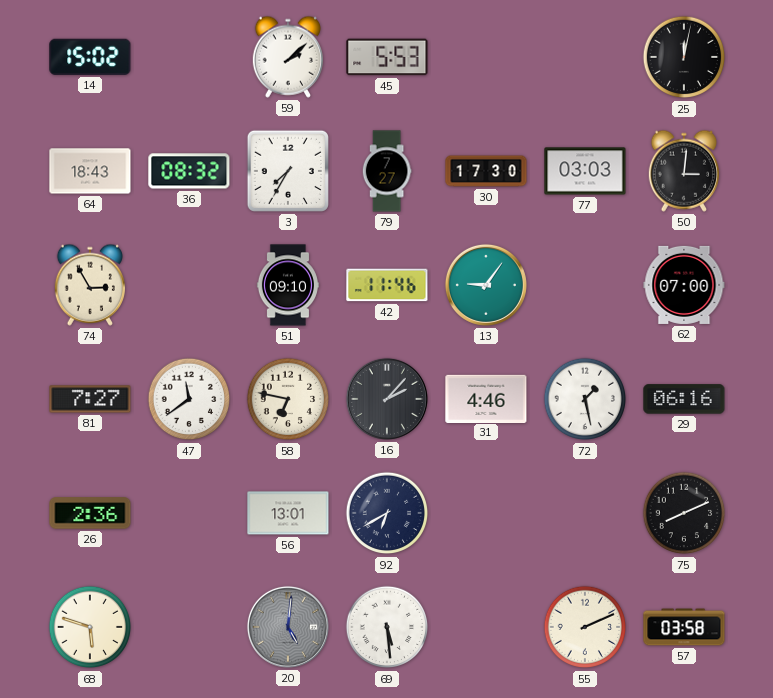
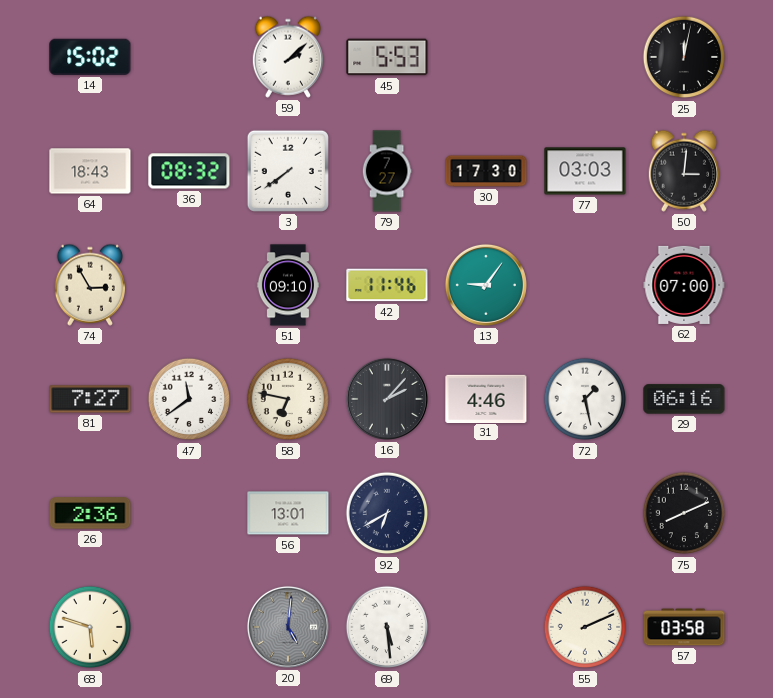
3: 7:35 -> 7:39
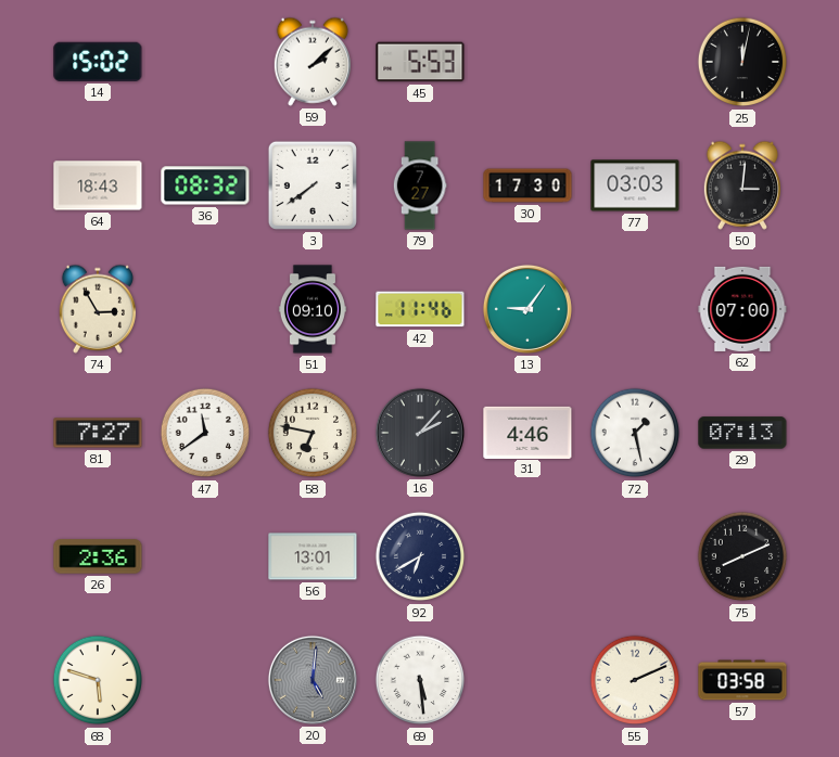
29: 06:16 -> 07:13
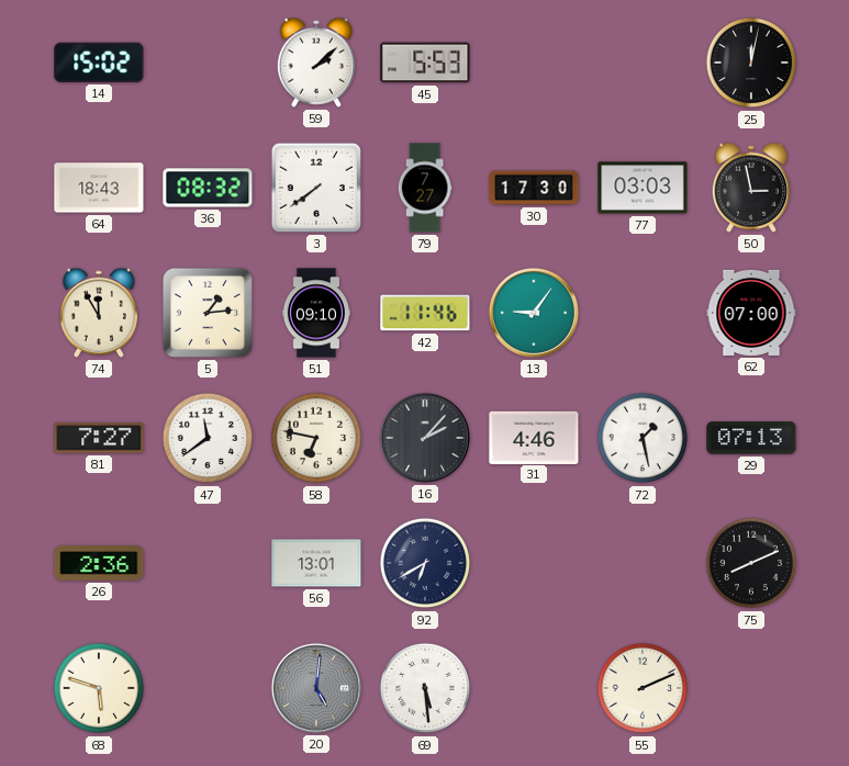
50: 3:01 -> 2:58
74: 2:55 -> 11:55
5: none -> 1:14
57: 03:58 -> none
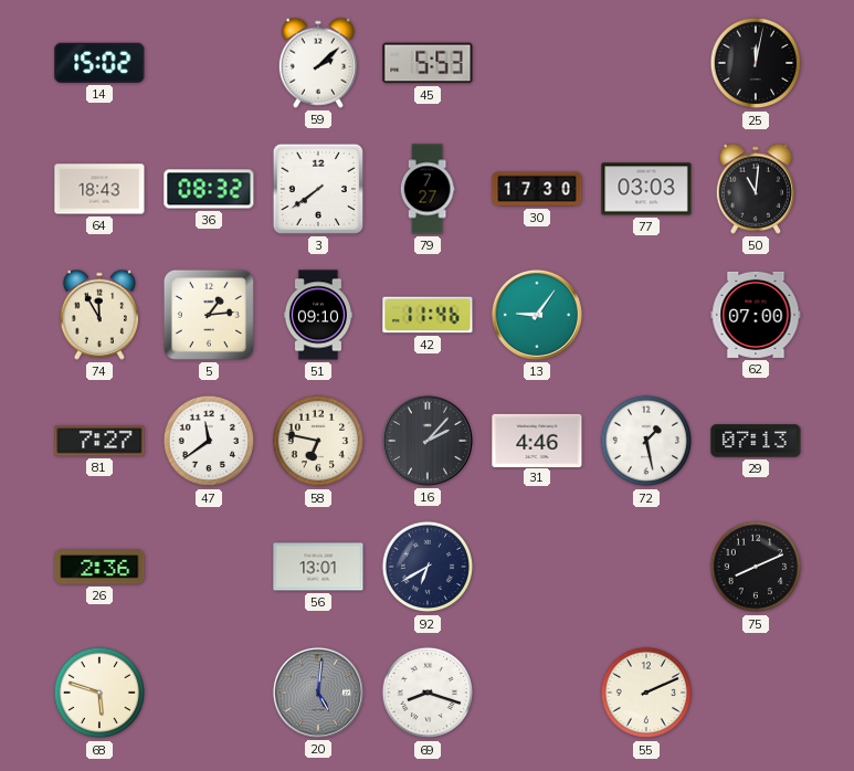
50: 2:58 -> 11:01
69: 5:29 -> 8:18
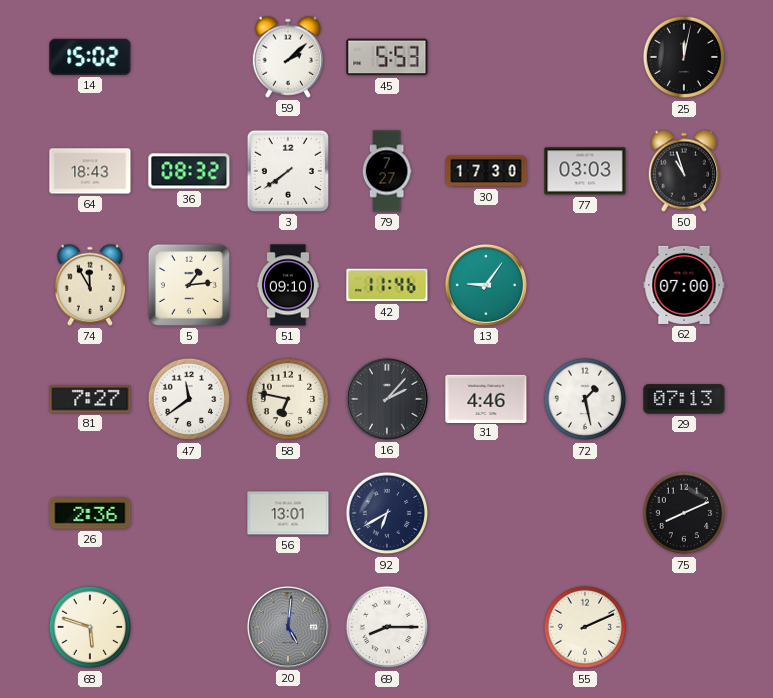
50: 11:01 -> 10:57
69: 8:18 -> 8:15
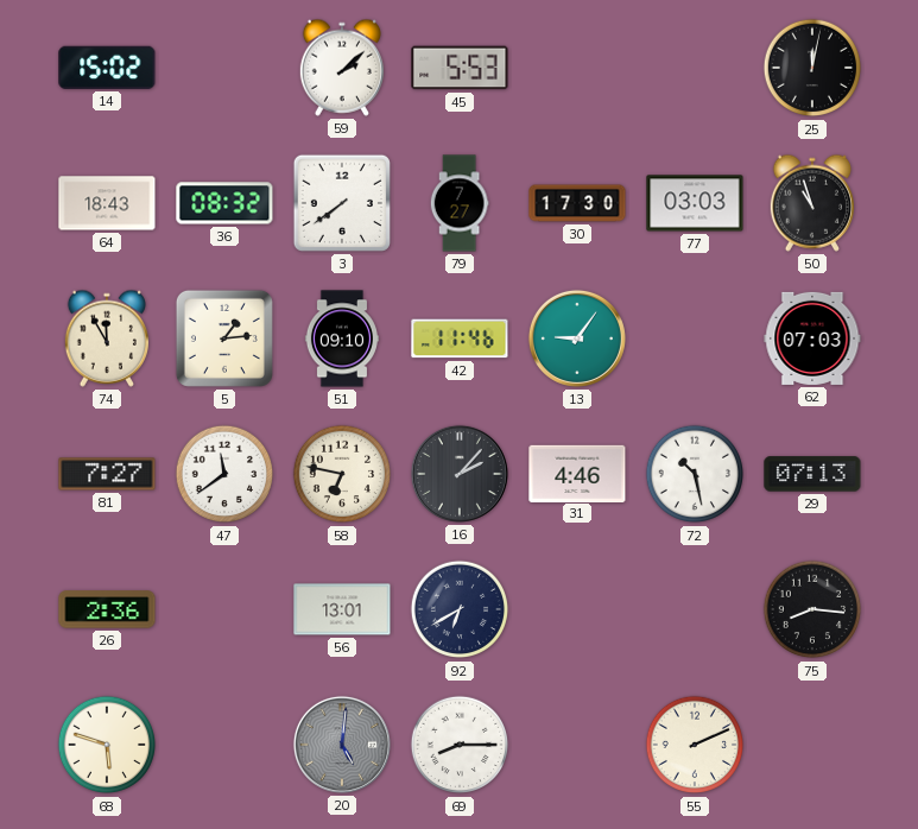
62: 07:00 -> 07:03
72: 1:28 -> 10:28
75: 8:11 -> 8:16
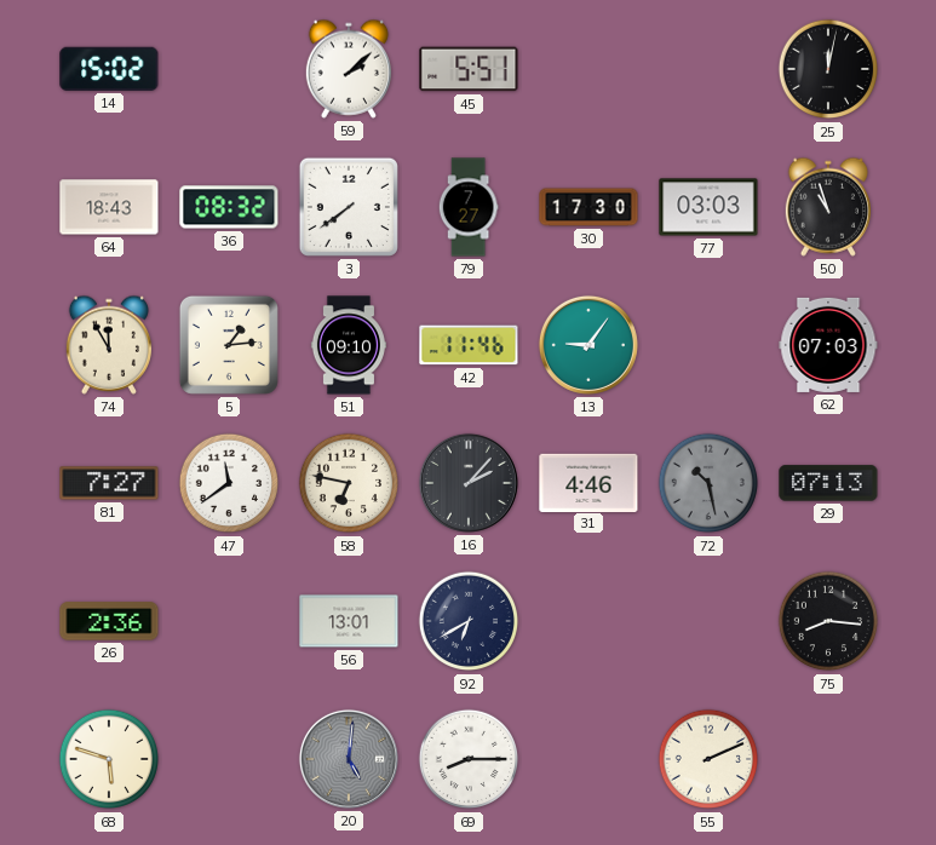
45: 5:53 -> 5:51
72 dial: white -> grey
